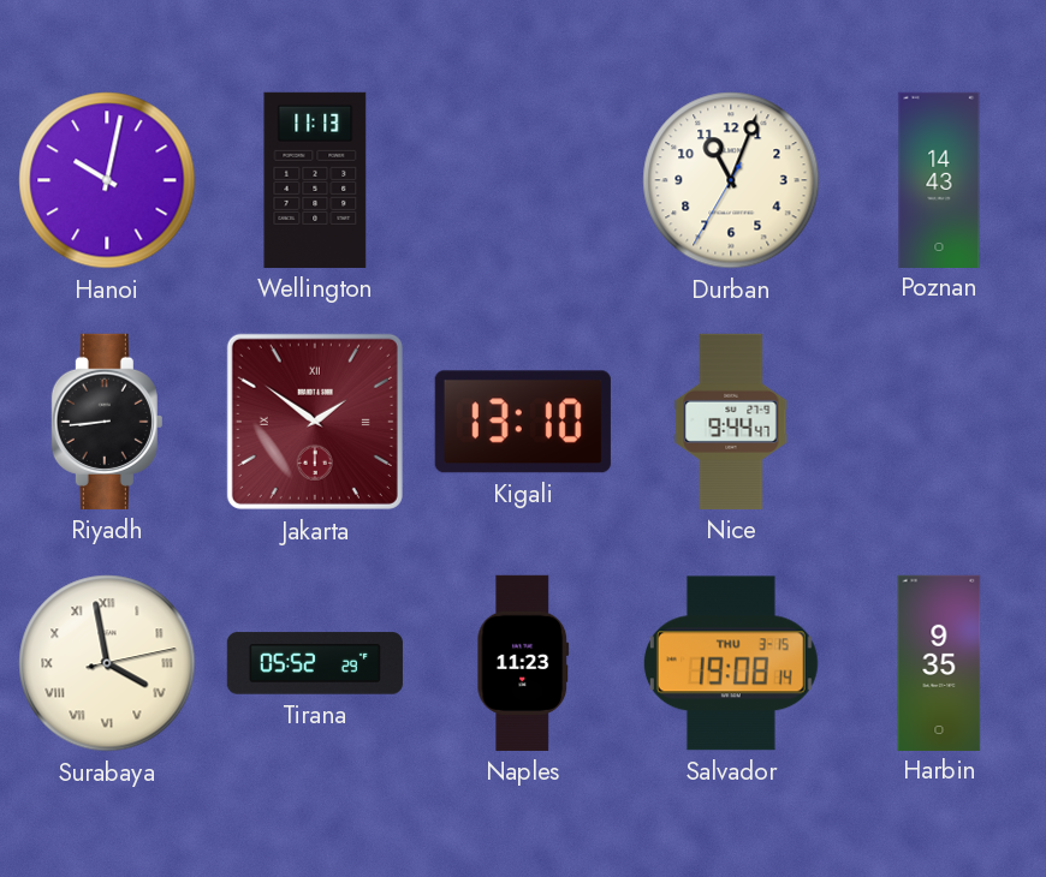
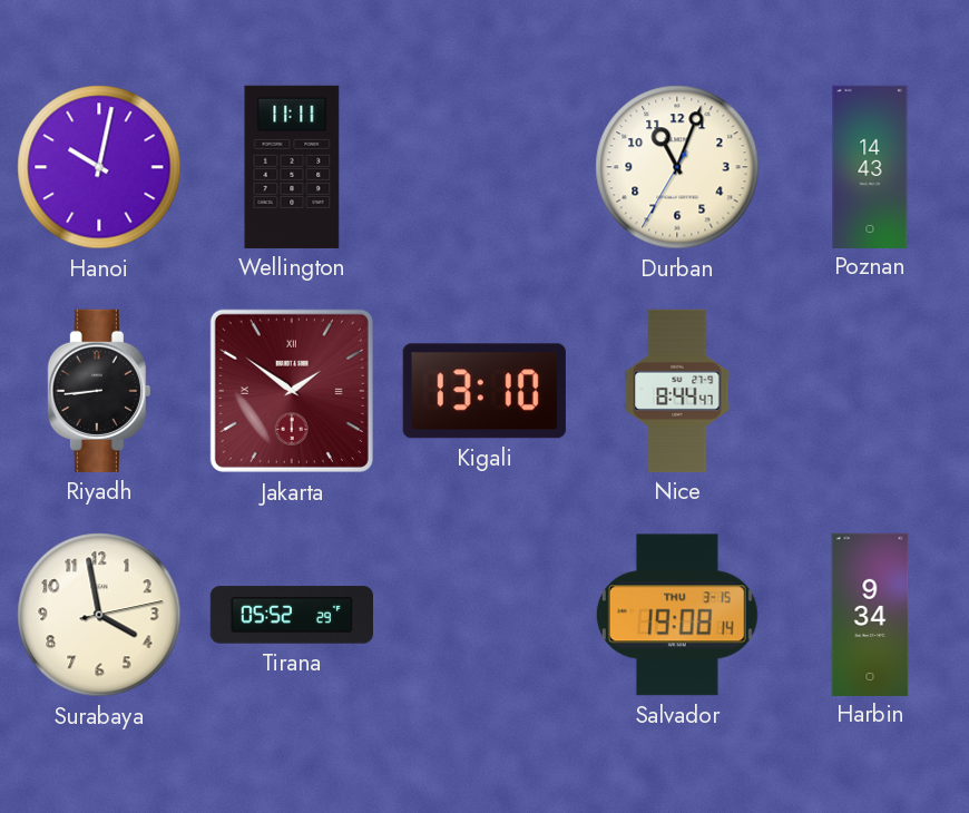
Wellington: 11:13 -> 11:11
Nice: 9:44 -> 8:44
Surabaya numerals: Roman -> Arabic
Naples: 11:23 -> none
Harbin: 9:35 -> 9:34
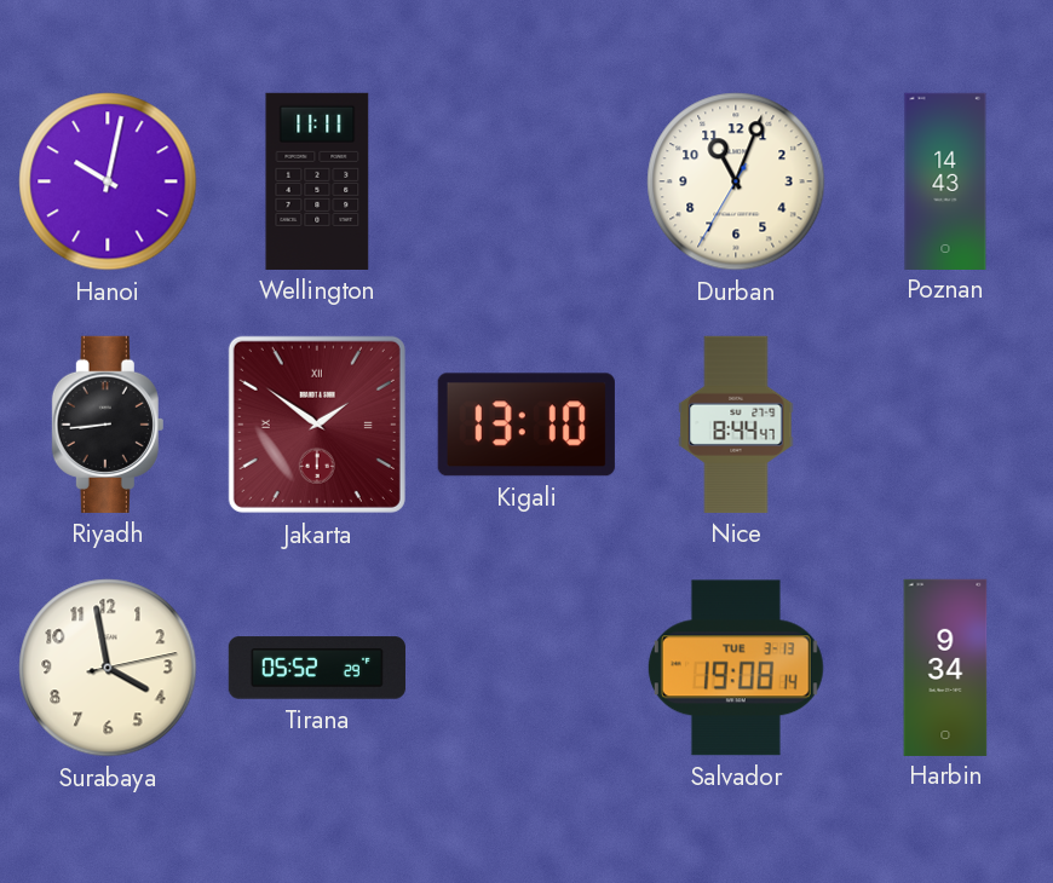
Salvador date: THU 3-15 -> TUE 3-13
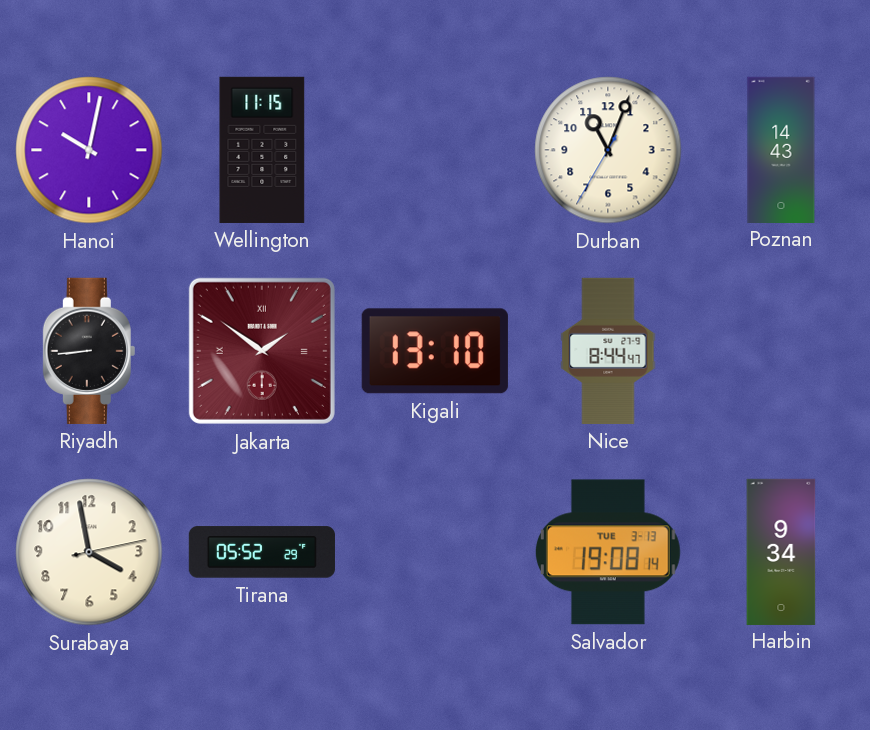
Wellington: 11:11 -> 11:15
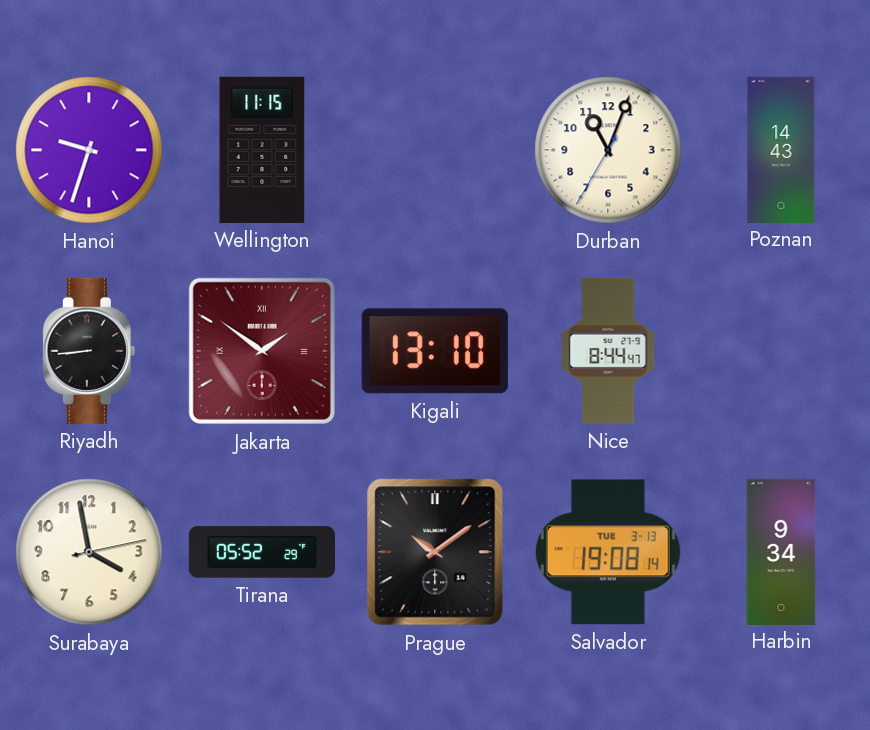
Hanoi: 10:02 -> 9:33
Prague: none -> 10:09
